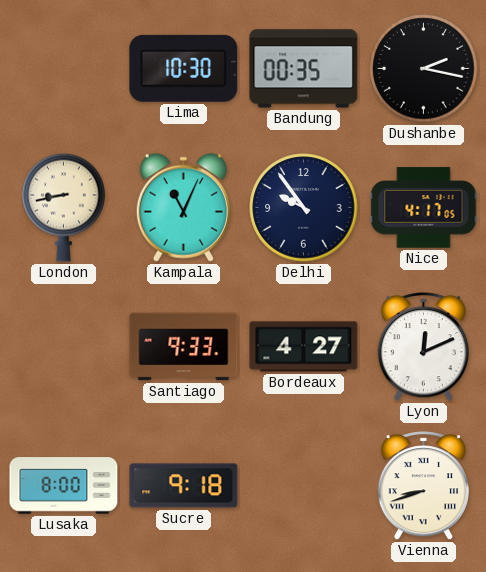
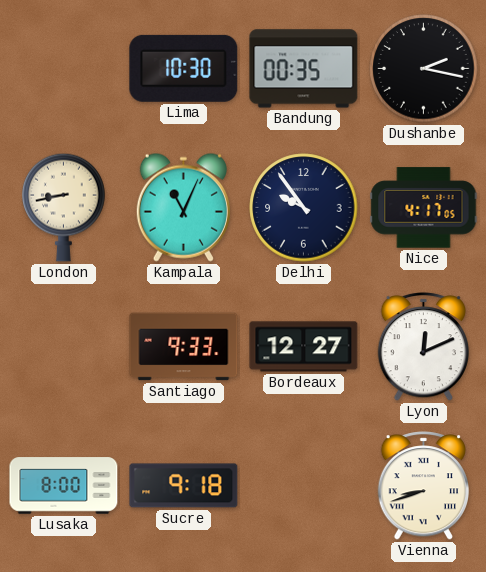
Bordeaux: 4:27 -> 12:27
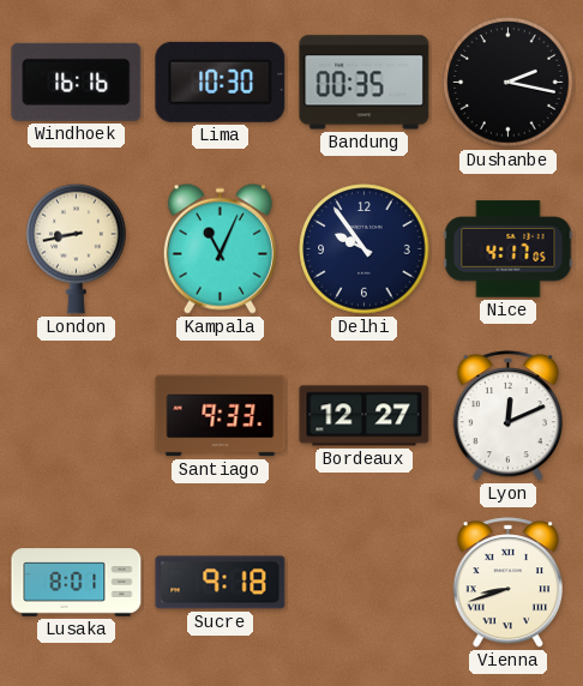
Windhoek: none -> 16:16
Lusaka: 8:00 -> 8:01
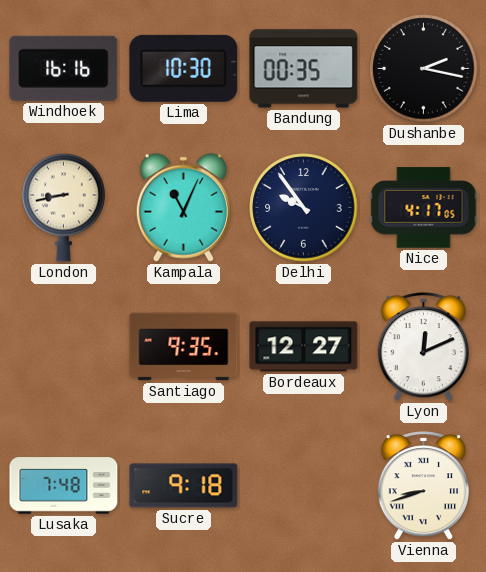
Santiago: 9:33 -> 9:35
Lusaka: 8:01 -> 7:48
